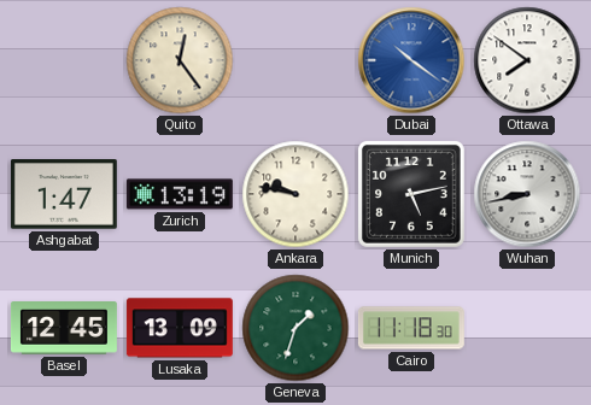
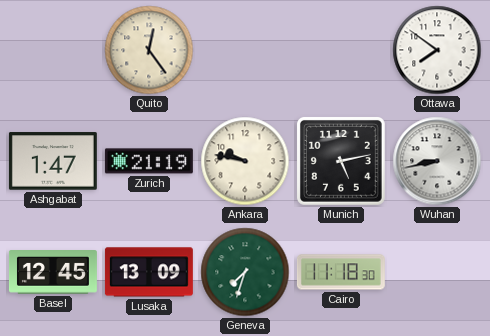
Dubai: 10:21 -> none
Zurich: 13:19 -> 21:19
Geneva: 1:33 -> 7:33
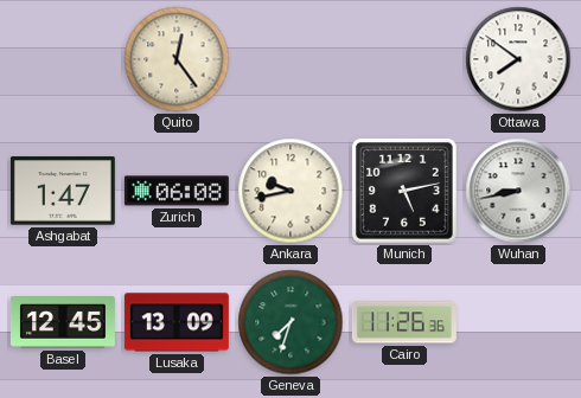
Zurich: 21:19 -> 06:08
Ankara: 9:47 -> 9:43
Cairo: 11:18 -> 11:26
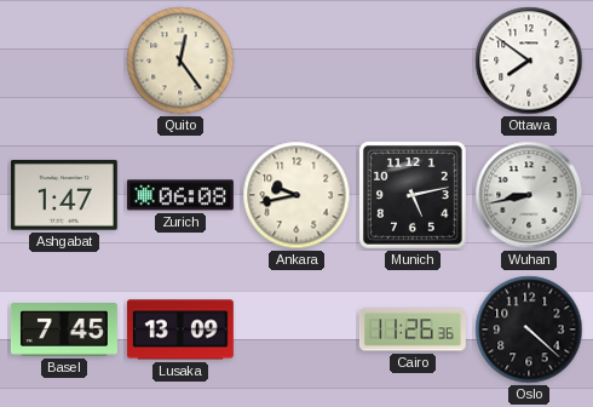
Basel: 12:45 -> 7:45
Geneva: 7:33 -> none
Oslo: none -> 4:22
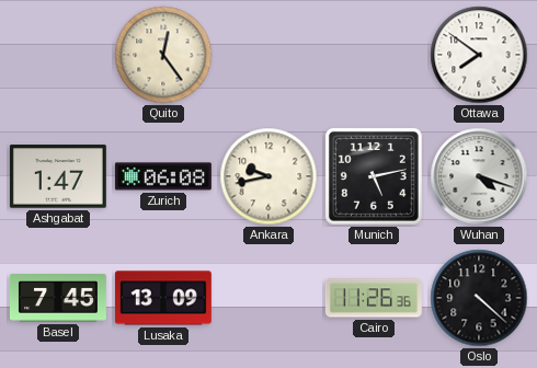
Wuhan: 8:43 -> 4:18
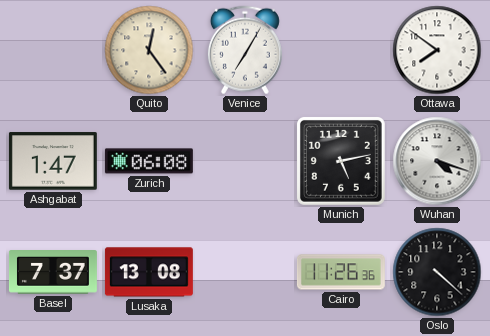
Venice: none -> 7:05
Ankara: 9:43 -> none
Basel: 7:45 -> 7:37
Lusaka: 13:09 -> 13:08
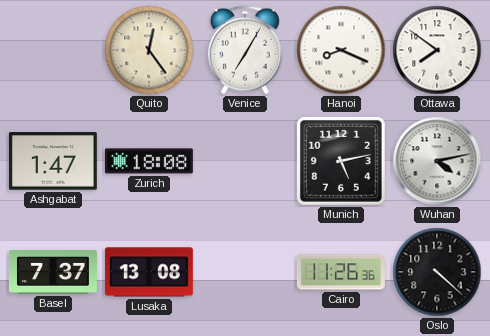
Hanoi: none -> 8:19
Zurich: 06:08 -> 18:08
Wuhan: 4:18 -> 4:13
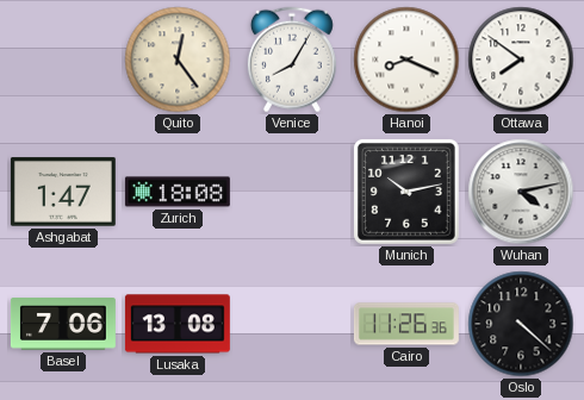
Venice: 7:05 -> 8:05
Munich: 5:13 -> 10:13
Basel: 7:37 -> 7:06
